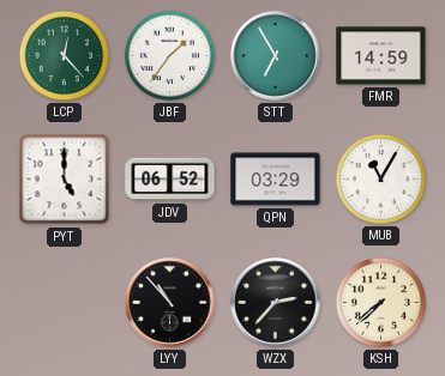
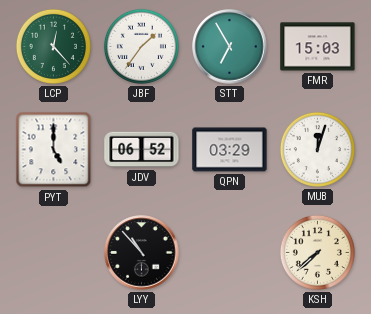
FMR: 14:59 -> 15:03
MUB: 11:05 -> 12:03
WZX: 2:37 -> none
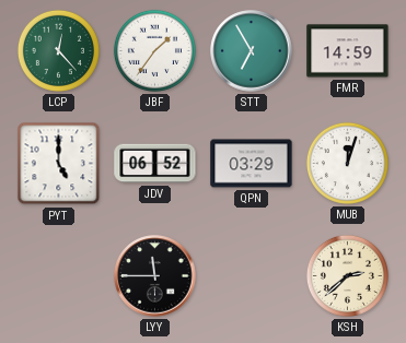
FMR: 15:03 -> 14:59
LYY: 10:53 -> 11:45
KSH: 7:38 -> 2:38
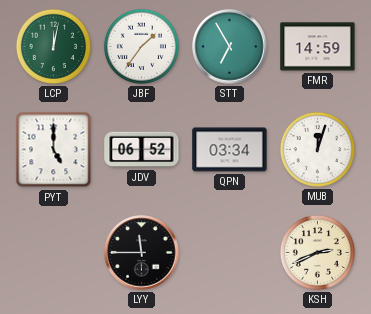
LCP: 12:23 -> 12:02
QPN: 03:29 -> 03:34
KSH: 2:38 -> 2:41
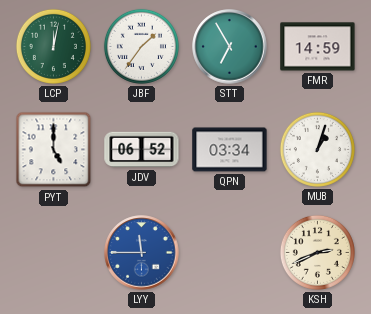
MUB: 12:03 -> 1:03
LYY dial: black -> blue
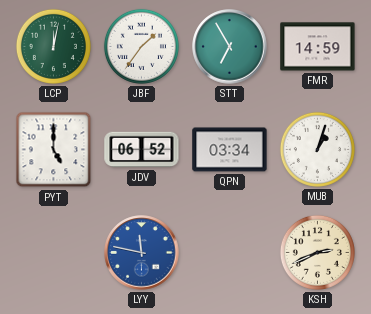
LYY: 11:45 -> 11:47
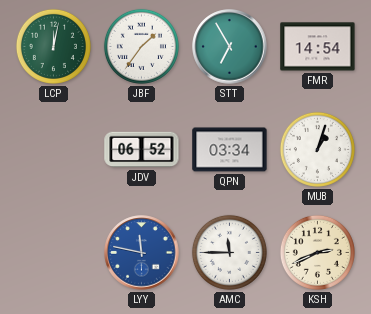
FMR: 14:59 -> 14:54
PYT: 5:00 -> none
AMC: none -> 11:45
